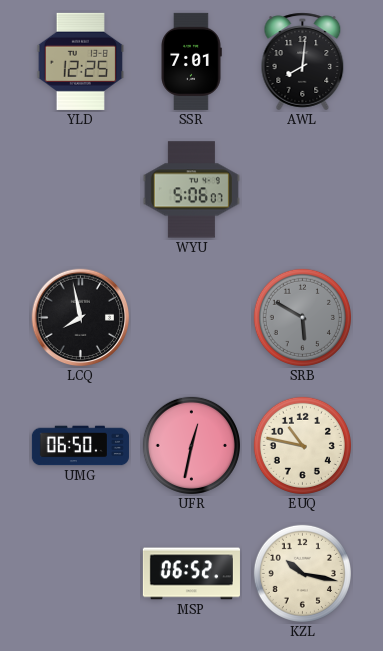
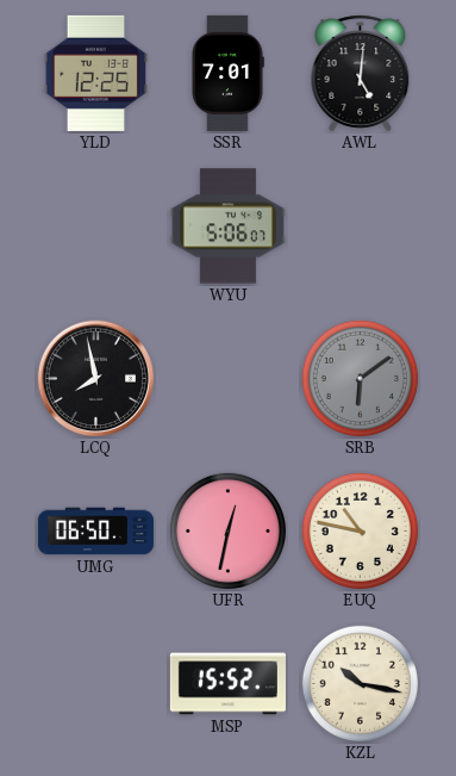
AWL: 8:01 -> 5:01
SRB: 5:50 -> 6:09
MSP: 06:52 -> 15:52
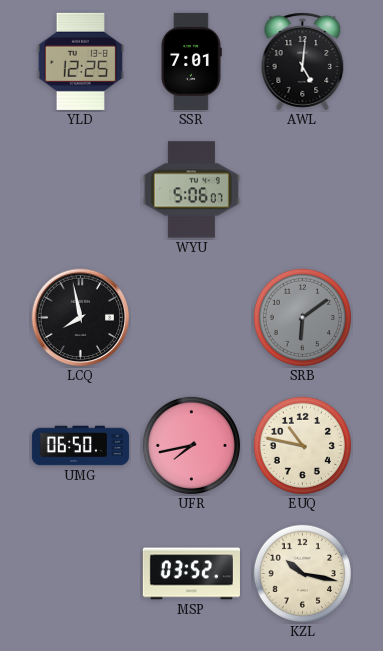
UFR: 12:32 -> 7:43
MSP: 15:52 -> 03:52
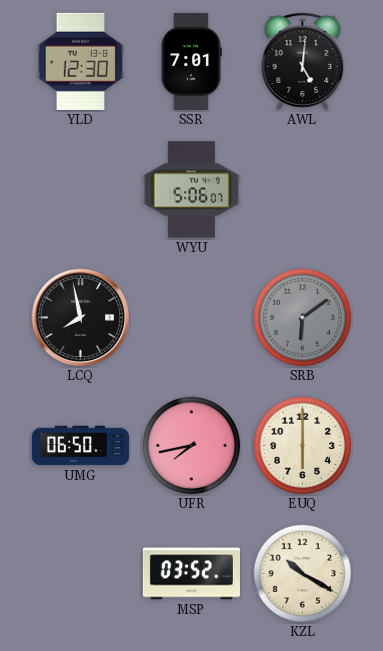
YLD: 12:25 -> 12:30
EUQ: 10:47 -> 6:00
KZL: 10:17 -> 10:20
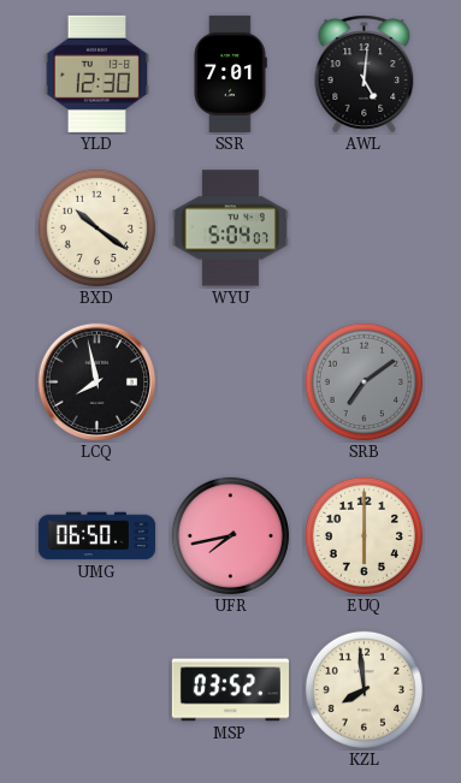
BXD: none -> 10:21
WYU: 5:06 -> 5:04
SRB: 6:09 -> 7:09
KZL: 10:20 -> 7:59
